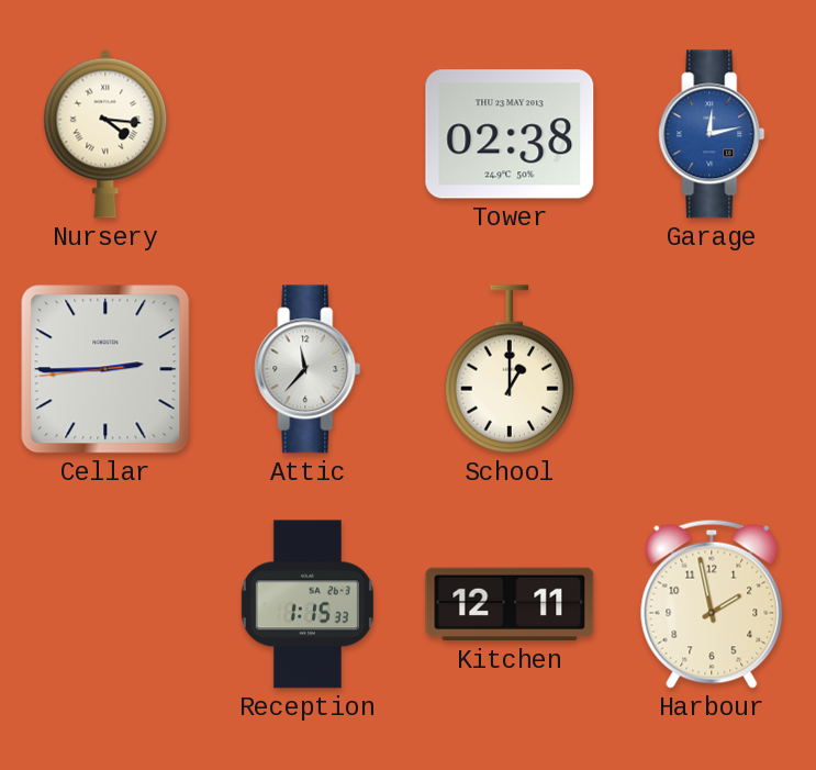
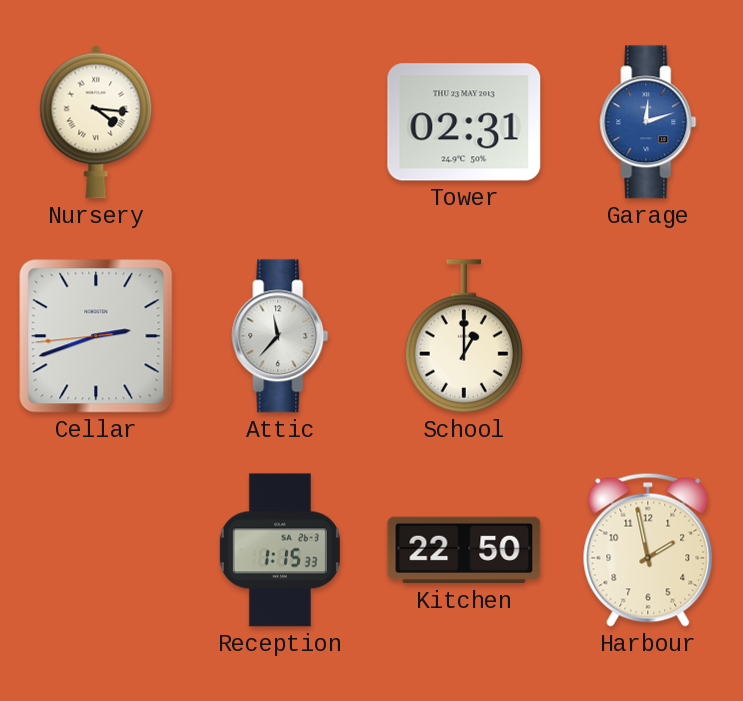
Tower: 02:38 -> 02:31
Garage: 12:13 -> 12:12
Cellar: 2:44 -> 2:41
Kitchen: 12:11 -> 22:50
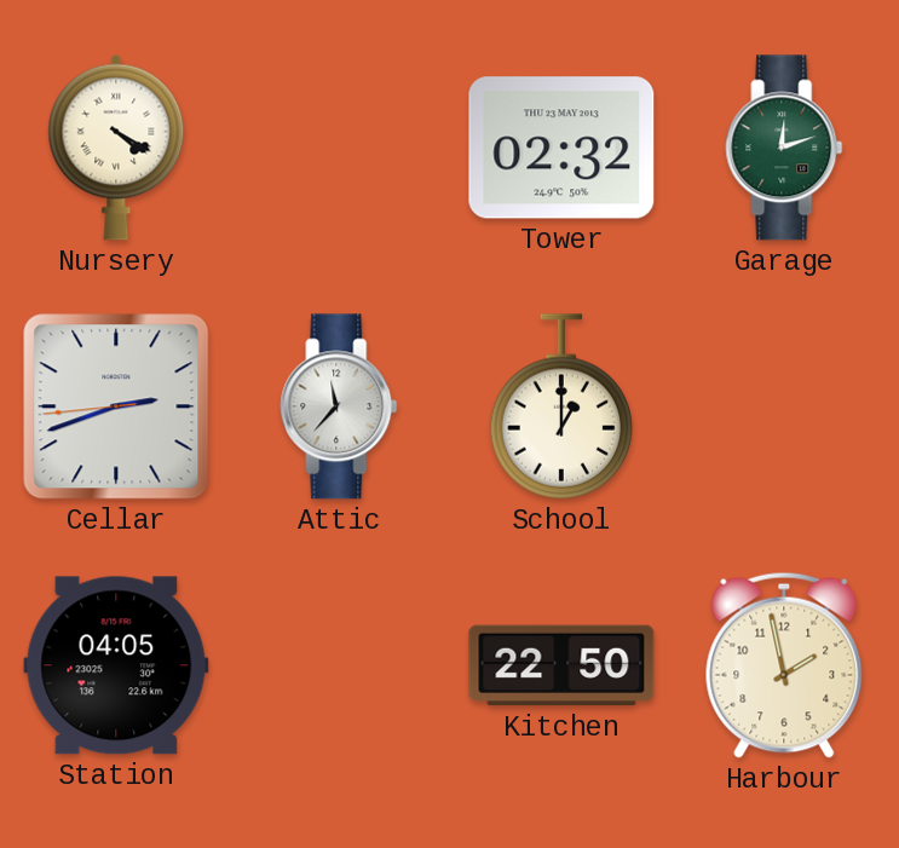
Nursery: 4:16 -> 4:20
Tower: 02:31 -> 02:32
Garage dial: blue -> green
Station: none -> 04:05
Reception: 1:15 -> none
